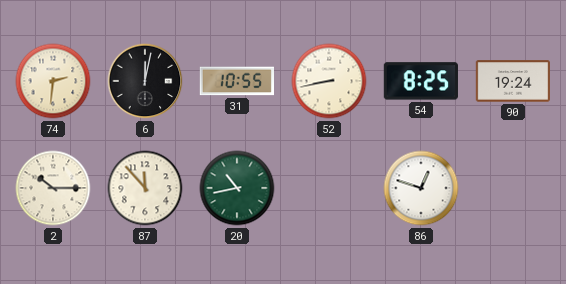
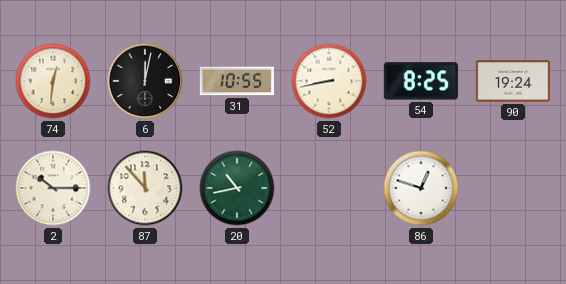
74: 2:31 -> 12:31
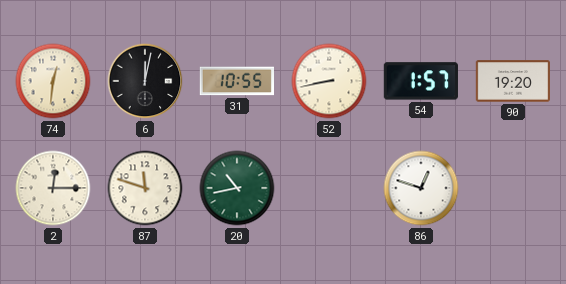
54: 8:25 -> 1:57
90: 19:24 -> 19:20
2: 10:15 -> 12:15
87: 11:53 -> 11:48
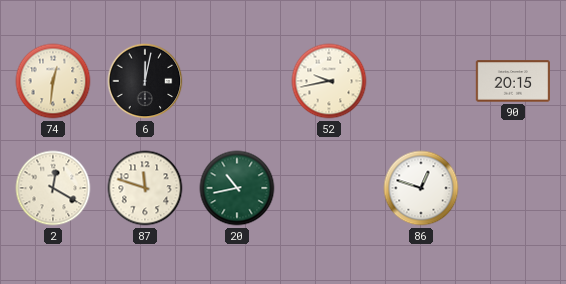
31: 10:55 -> none
52: 8:43 -> 9:43
54: 1:57 -> none
90: 19:20 -> 20:15
2: 12:15 -> 12:20
